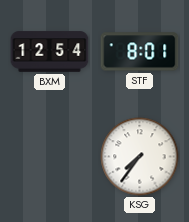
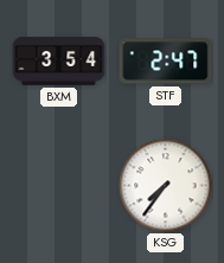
BXM: 12:54 -> 3:54
STF: 8:01 -> 2:47
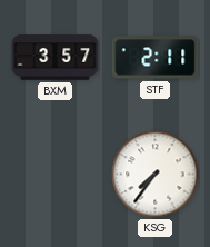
BXM: 3:54 -> 3:57
STF: 2:47 -> 2:11
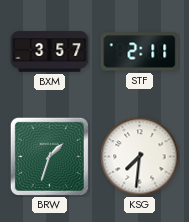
BRW: none -> 1:33
KSG: 7:36 -> 7:31
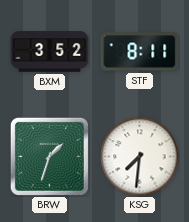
BXM: 3:57 -> 3:52
STF: 2:11 -> 8:11
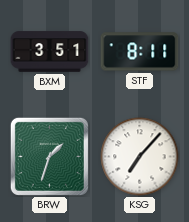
BXM: 3:52 -> 3:51
KSG: 7:31 -> 7:07
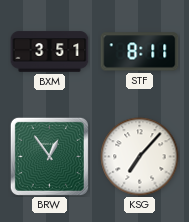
BRW: 1:33 -> 12:54
